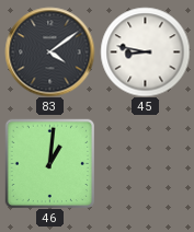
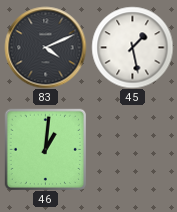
83: 4:09 -> 4:11
45: 8:47 -> 1:28
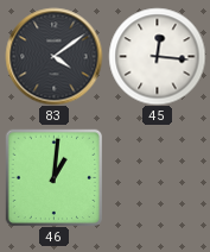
83: 4:11 -> 4:09
45: 1:28 -> 12:16
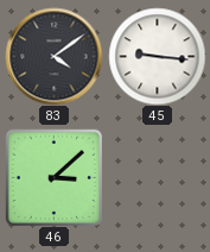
45: 12:16 -> 9:16
46: 1:01 -> 3:08
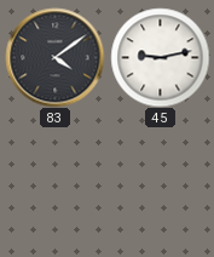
45: 9:16 -> 9:13
46: 3:08 -> none
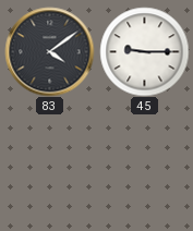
45: 9:13 -> 9:15
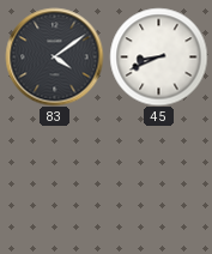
45: 9:15 -> 8:41
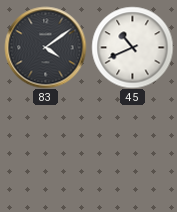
45: 8:41 -> 10:41
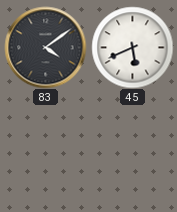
45: 10:41 -> 5:41
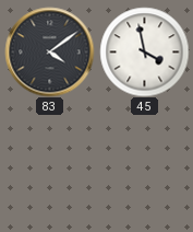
45: 5:41 -> 3:58
